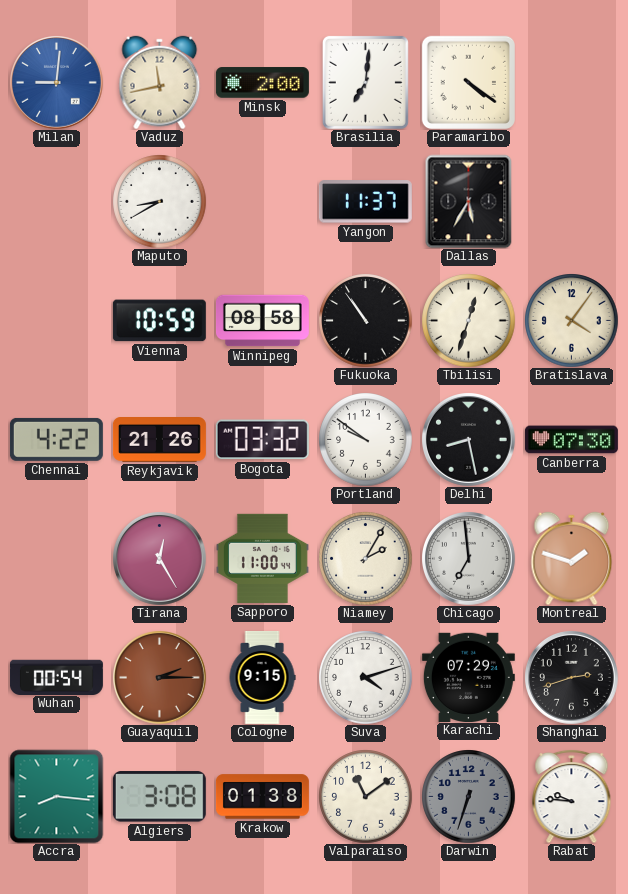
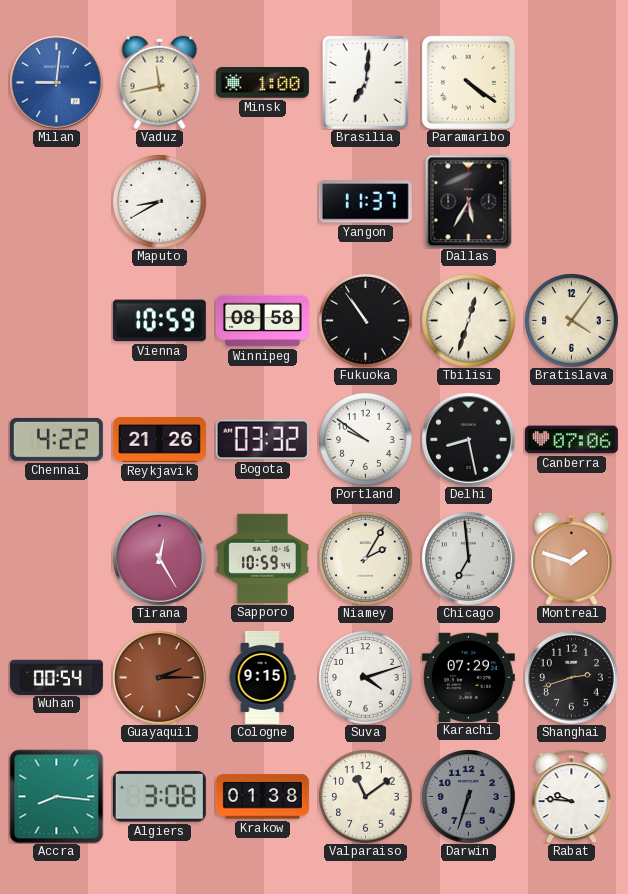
Minsk: 2:00 -> 1:00
Canberra: 07:30 -> 07:06
Sapporo: 11:00 -> 10:59
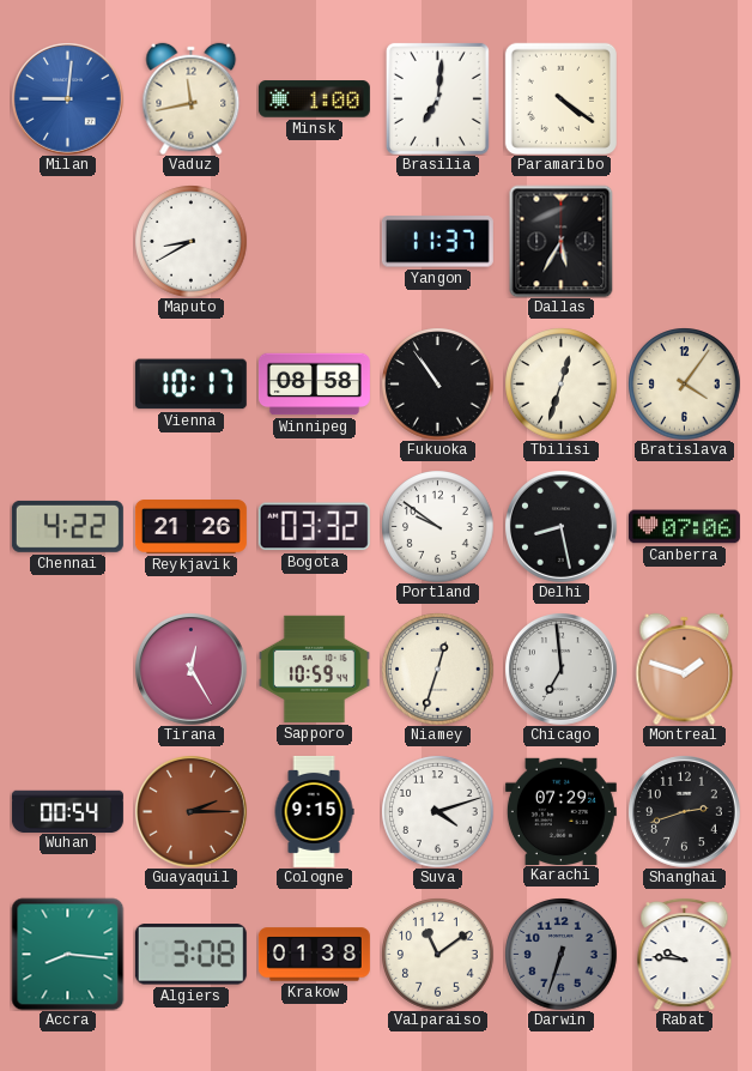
Vienna: 10:59 -> 10:17
Niamey: 2:05 -> 12:33
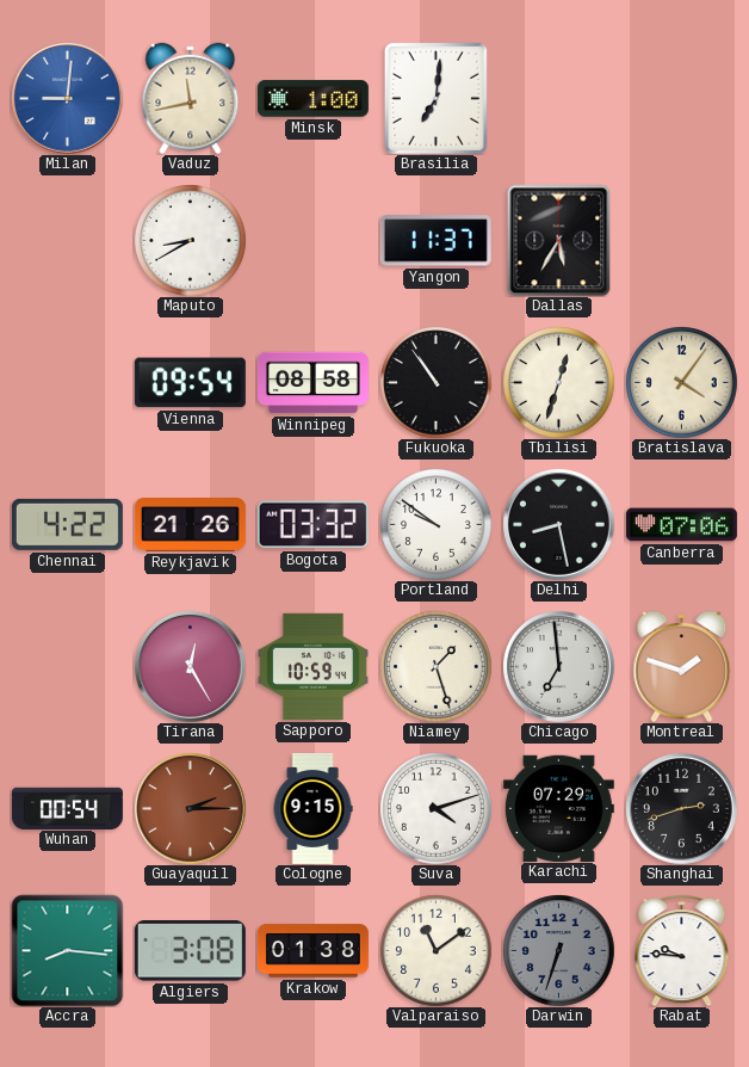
Paramaribo: 4:21 -> none
Vienna: 10:17 -> 09:54
Niamey: 12:33 -> 1:27
